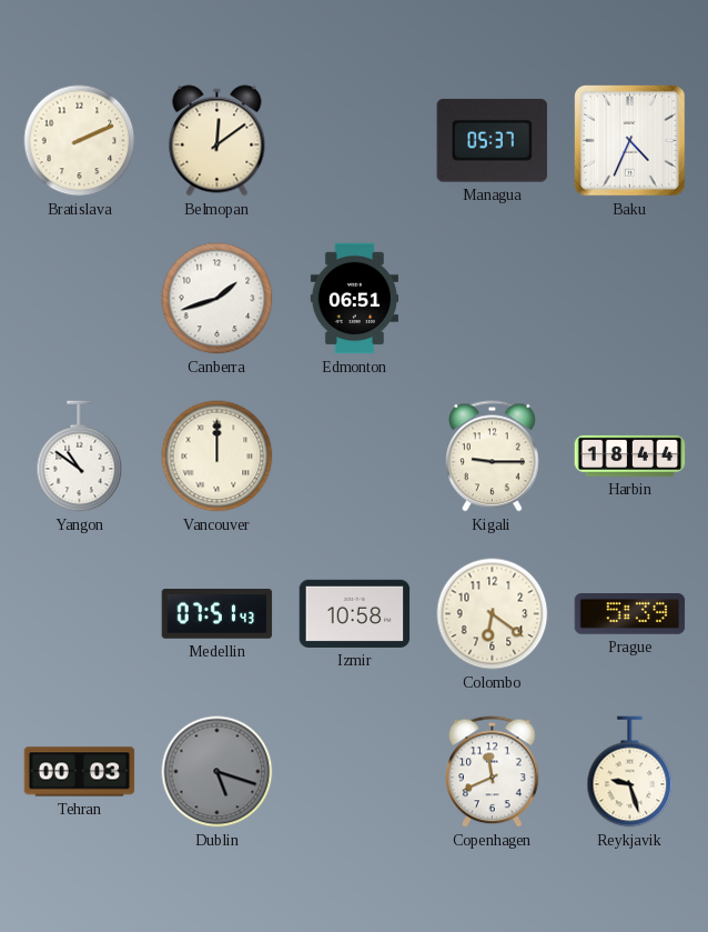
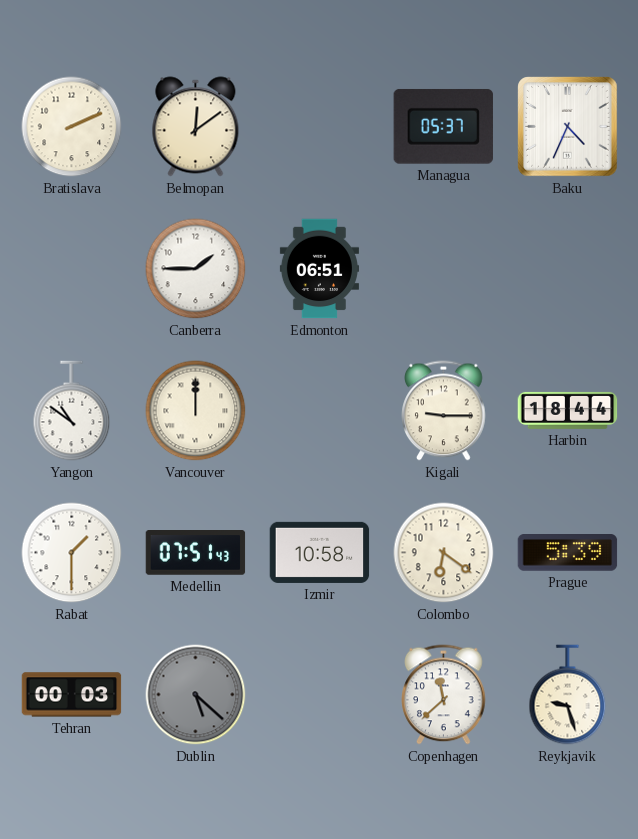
Canberra: 1:42 -> 1:45
Rabat: none -> 1:30
Dublin: 5:18 -> 5:22
Copenhagen: 11:41 -> 11:38
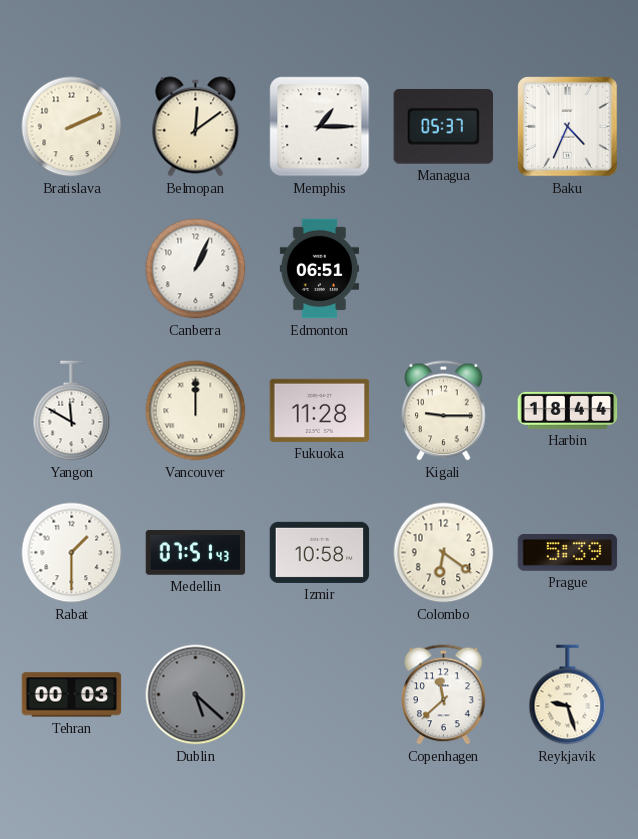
Memphis: none -> 1:15
Canberra: 1:45 -> 1:04
Yangon: 10:51 -> 11:50
Fukuoka: none -> 11:28
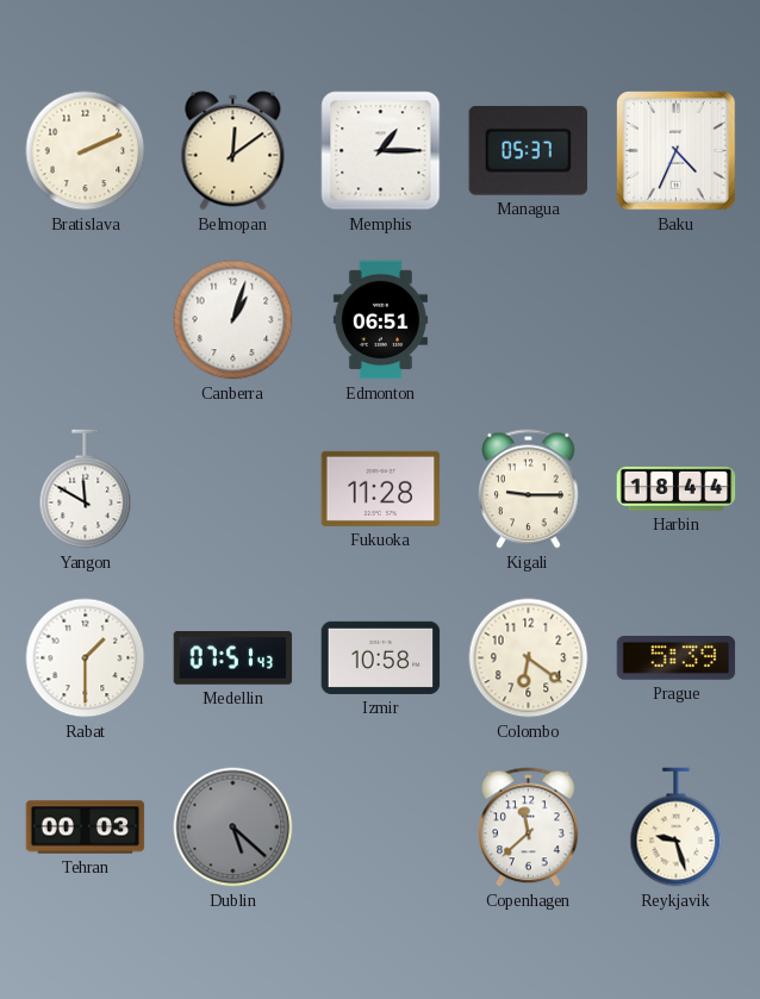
Canberra: 1:04 -> 1:03
Vancouver: 12:00 -> none
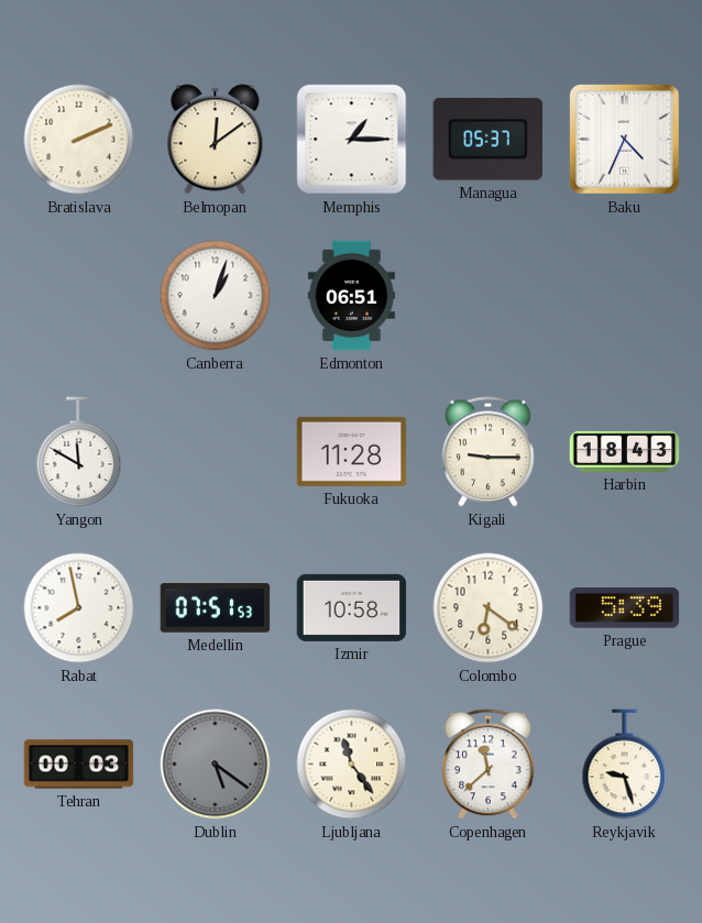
Harbin: 18:44 -> 18:43
Rabat: 1:30 -> 7:58
Medellin: 07:51:43 -> 07:51:53
Dublin: 5:22 -> 5:21
Ljubljana: none -> 11:24
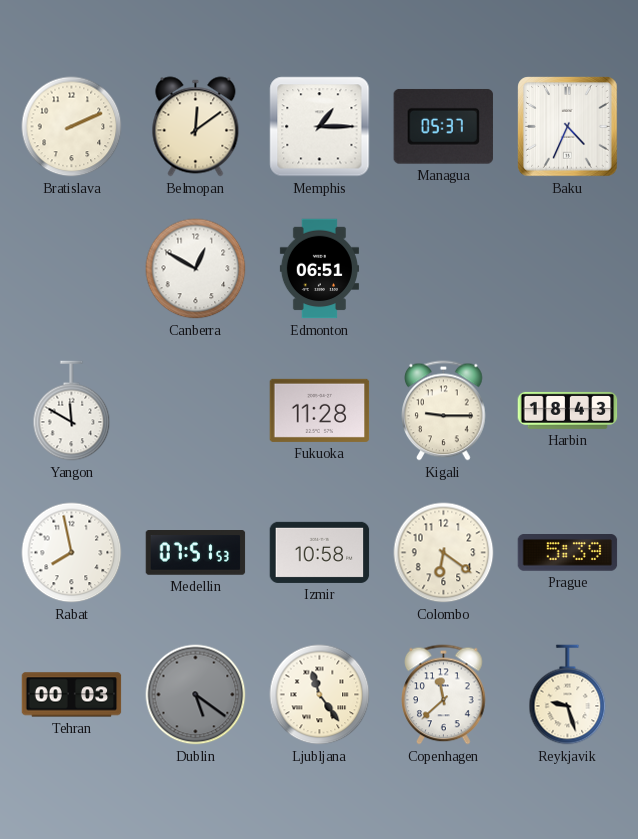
Canberra: 1:03 -> 12:50
